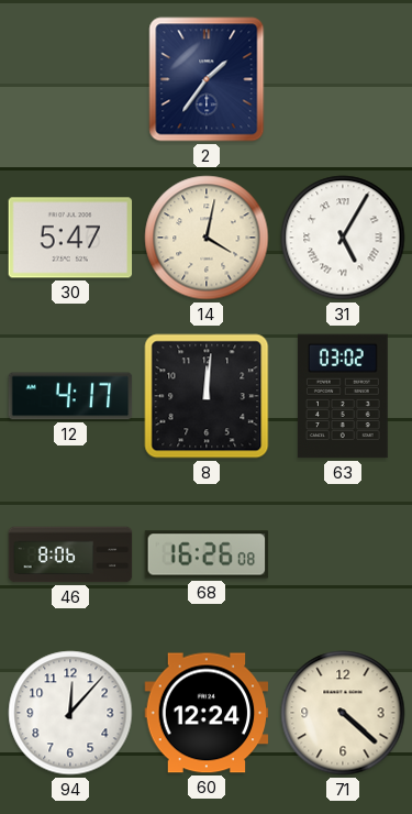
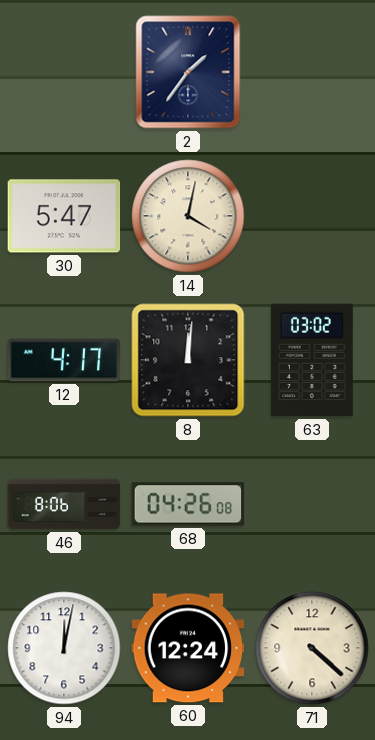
31: 5:05 -> none
68: 16:26 -> 04:26
94: 12:07 -> 12:02
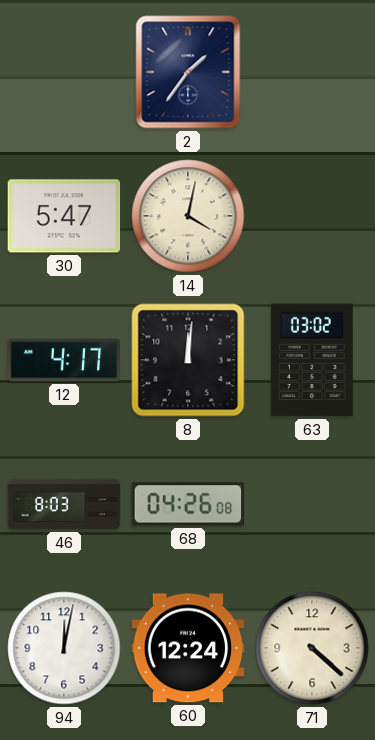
46: 8:06 -> 8:03
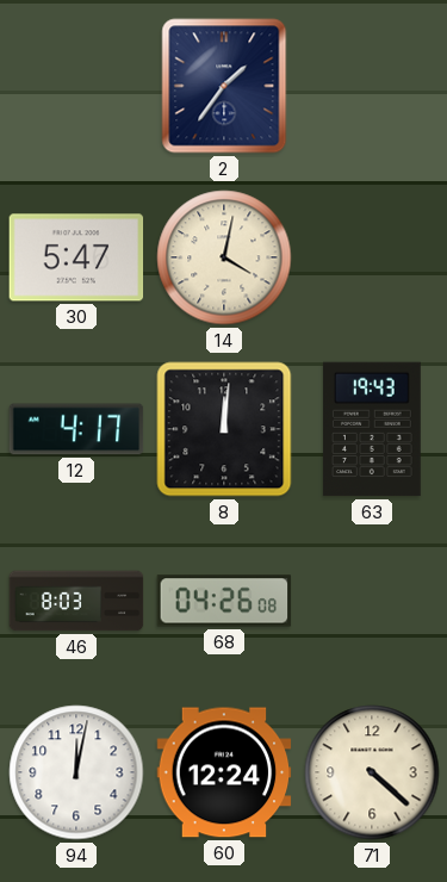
63: 03:02 -> 19:43
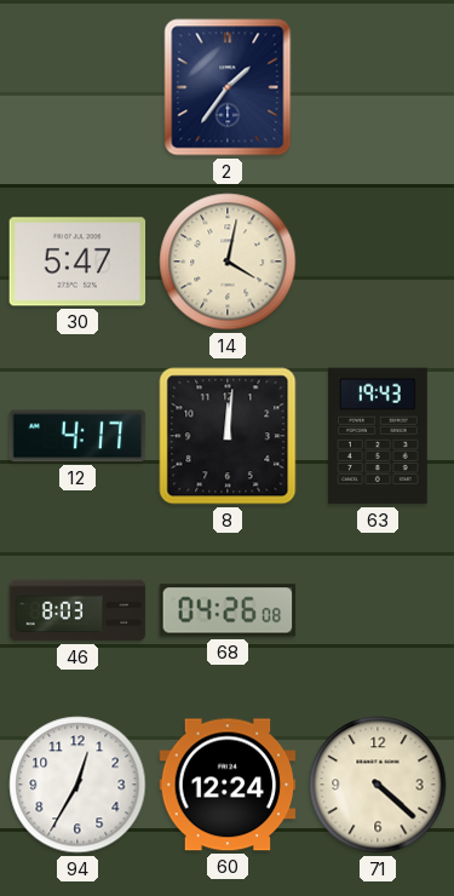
94: 12:02 -> 12:35
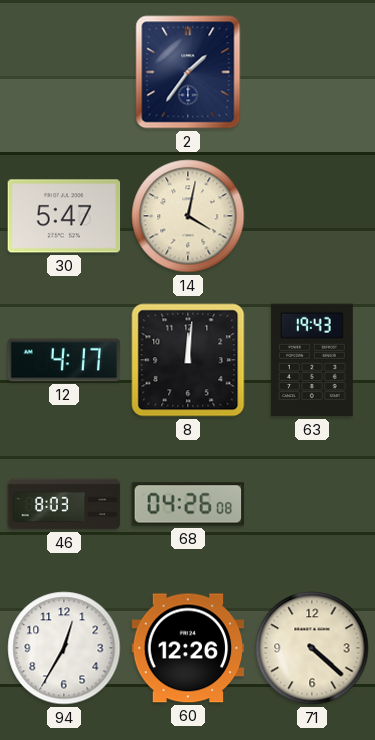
60: 12:24 -> 12:26
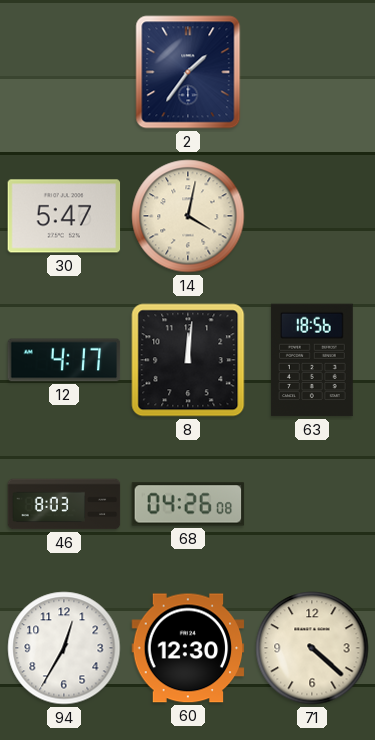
63: 19:43 -> 18:56
60: 12:26 -> 12:30
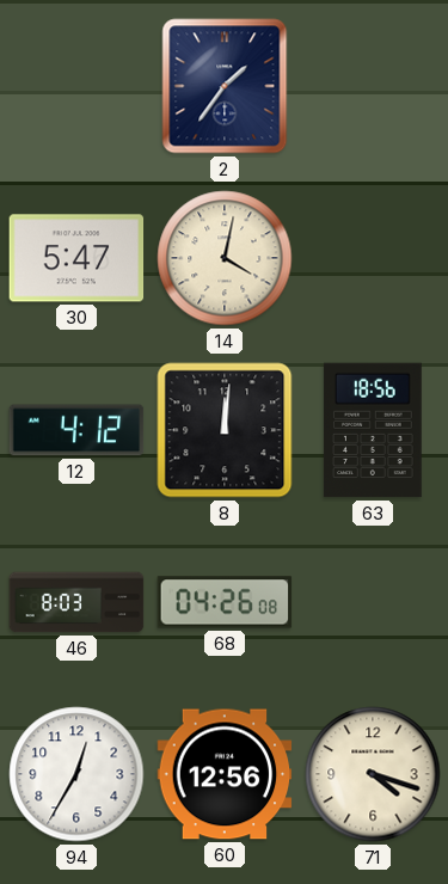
12: 4:17 -> 4:12
60: 12:30 -> 12:56
71: 4:22 -> 4:18
